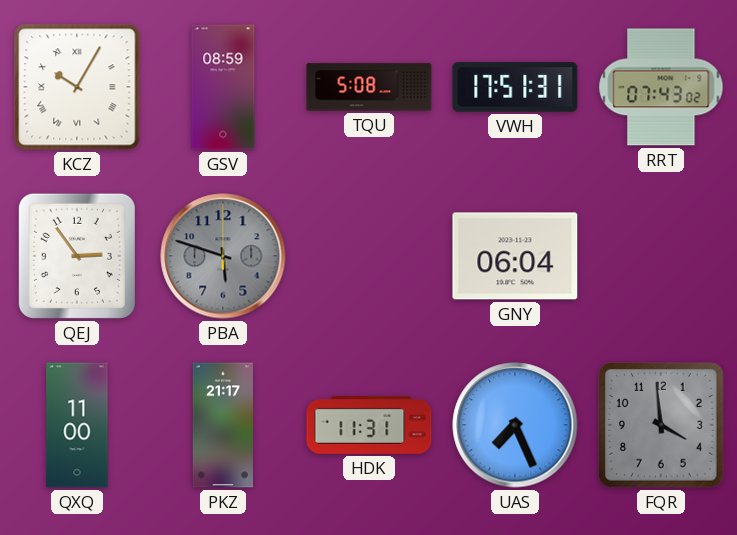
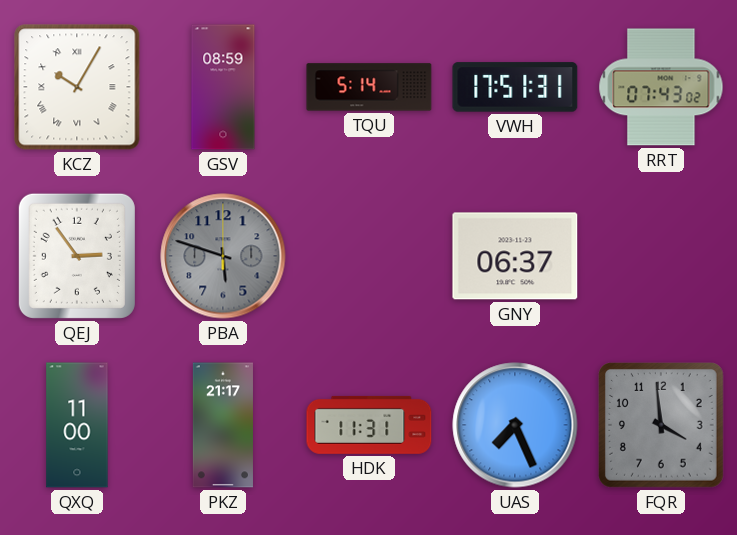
TQU: 5:08 -> 5:14
GNY: 06:04 -> 06:37
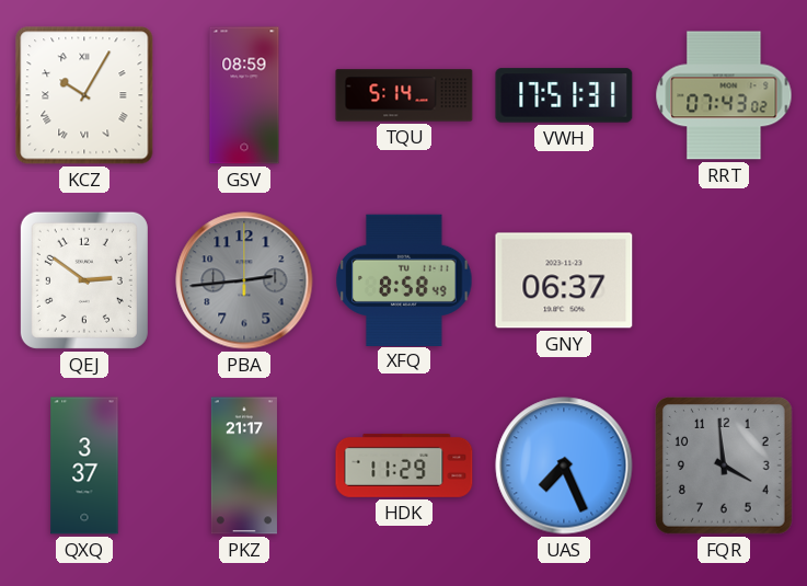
QEJ: 2:54 -> 2:51
PBA: 5:48 -> 2:44
XFQ: none -> 8:58
QXQ: 11:00 -> 3:37
HDK: 11:31 -> 11:29
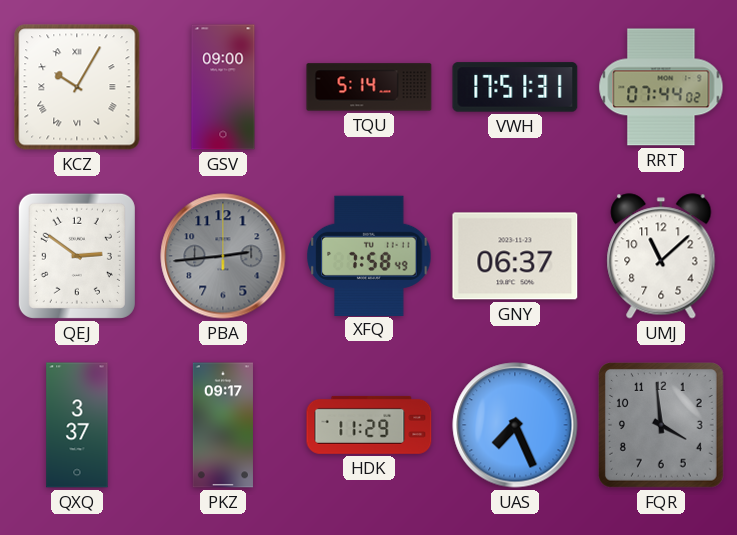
GSV: 08:59 -> 09:00
RRT: 07:43 -> 07:44
XFQ: 8:58 -> 7:58
UMJ: none -> 11:08
PKZ: 21:17 -> 09:17
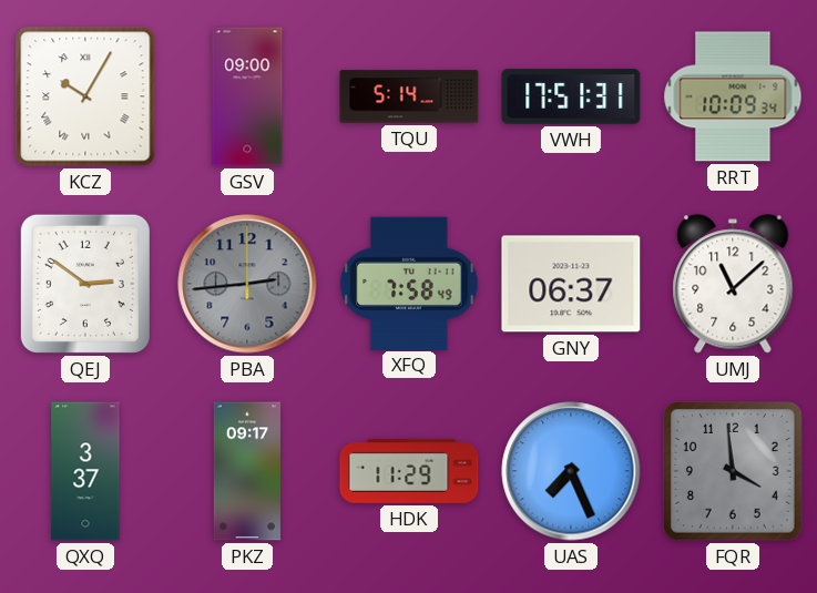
RRT: 07:44 -> 10:09
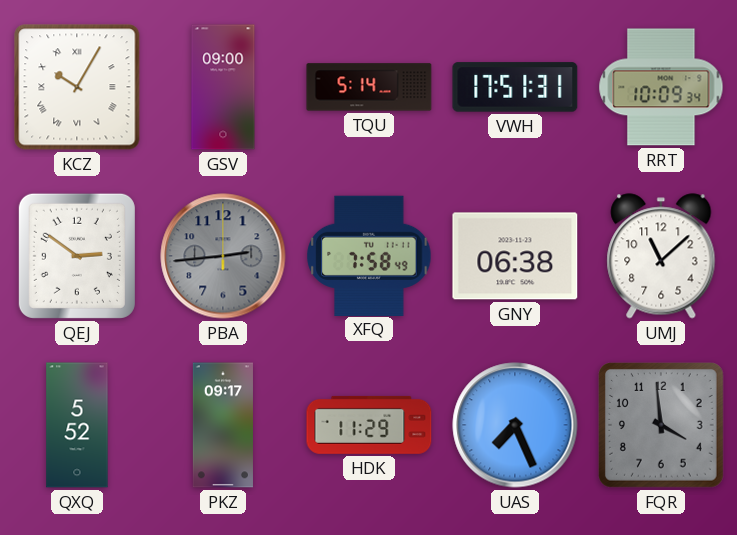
GNY: 06:37 -> 06:38
QXQ: 3:37 -> 5:52
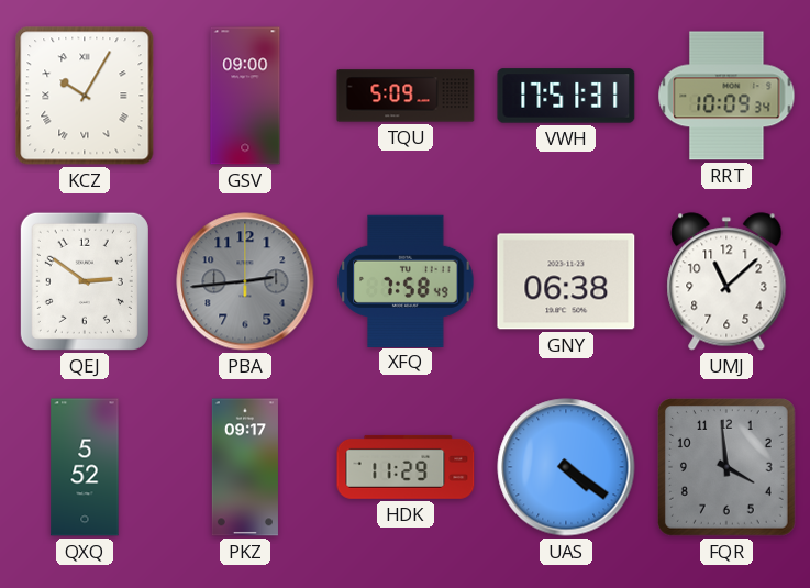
TQU: 5:14 -> 5:09
UAS: 7:26 -> 4:21
